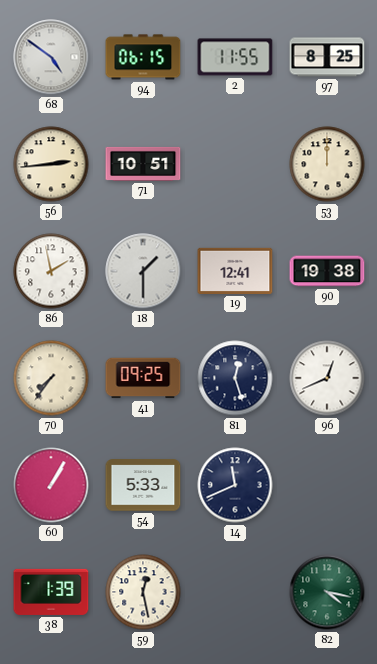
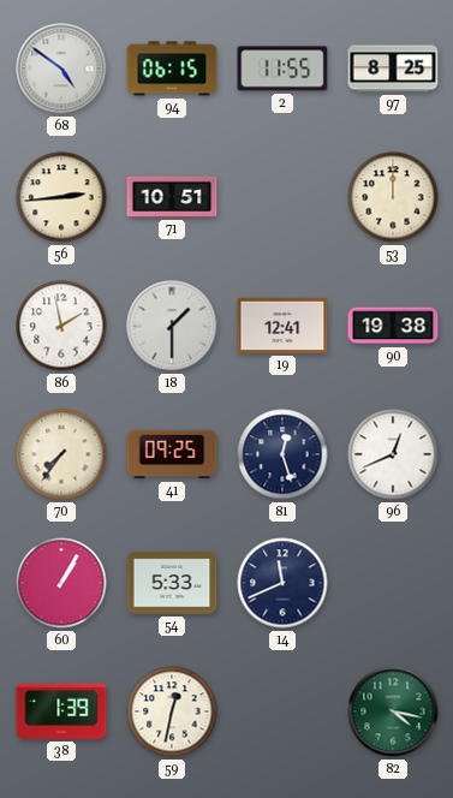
59: 12:28 -> 12:32
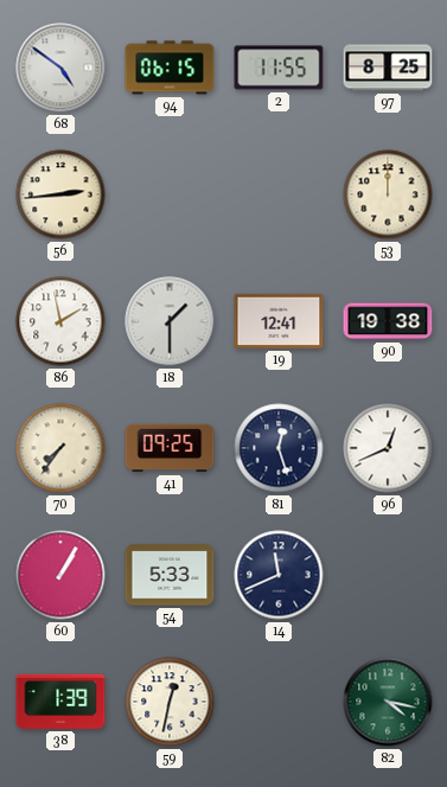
71: 10:51 -> none
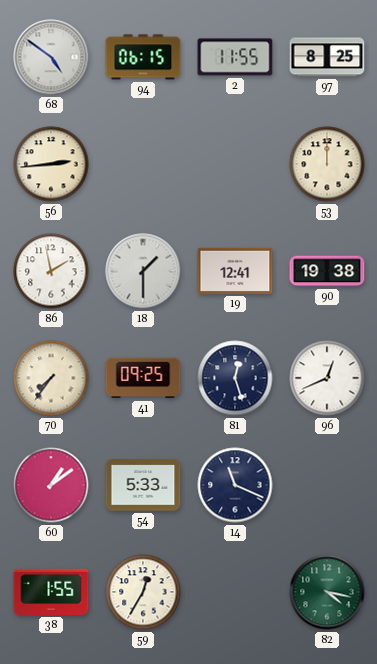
60: 1:05 -> 1:09
14: 11:41 -> 11:19
38: 1:39 -> 1:55
59: 12:32 -> 12:35
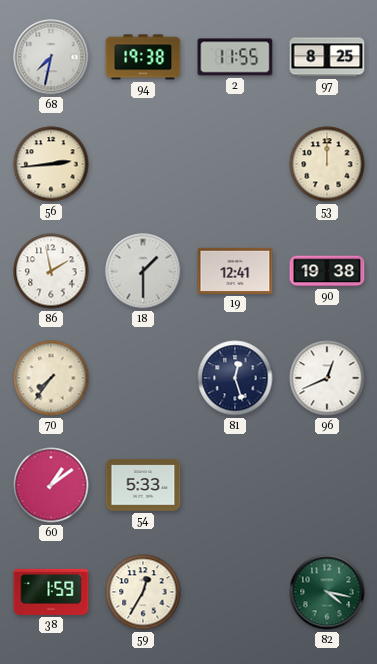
68: 4:51 -> 7:32
94: 06:15 -> 19:38
41: 09:25 -> none
14: 11:19 -> none
38: 1:55 -> 1:59
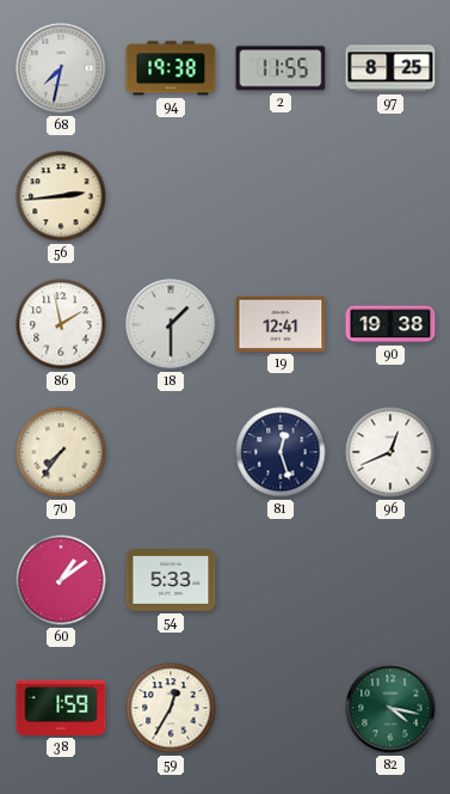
53: 12:00 -> none
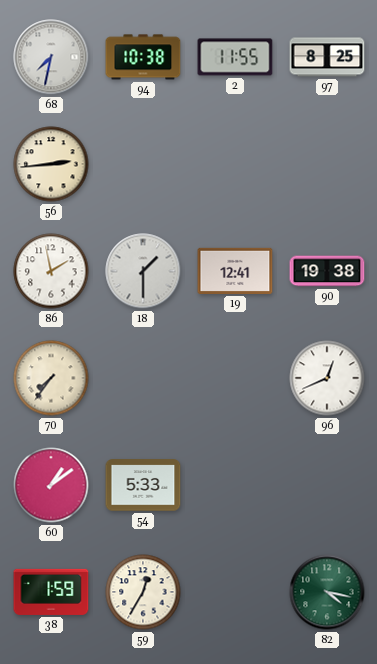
94: 19:38 -> 10:38
81: 12:27 -> none
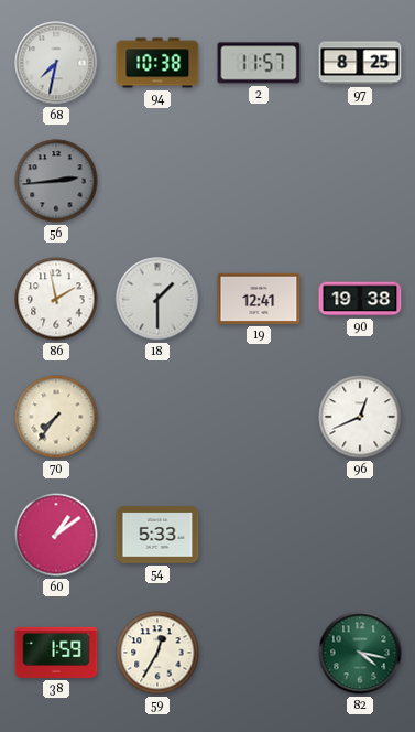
2: 11:55 -> 11:57
56 dial: cream -> grey
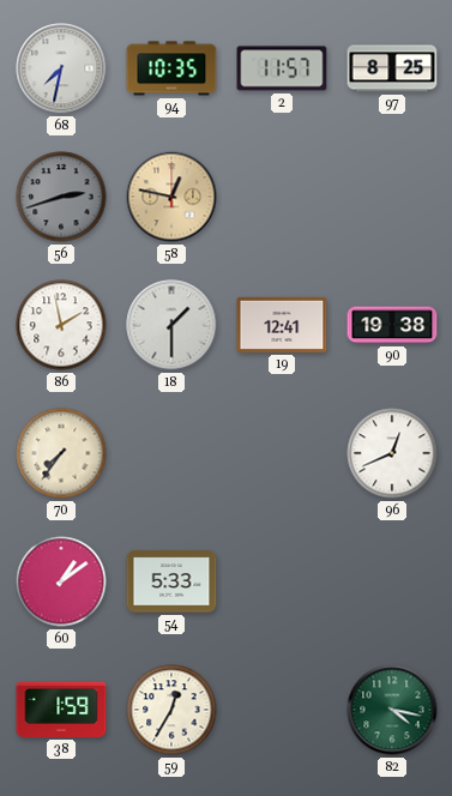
94: 10:38 -> 10:35
56: 2:44 -> 2:42
58: none -> 12:47
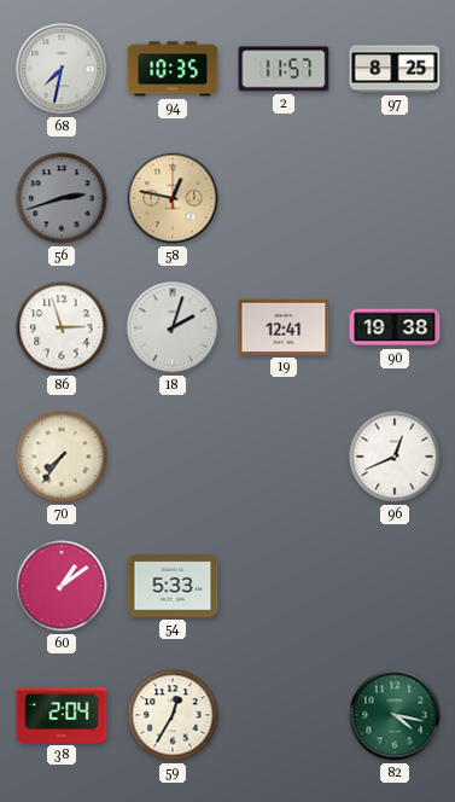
86: 1:58 -> 2:57
18: 1:30 -> 2:03
38: 1:59 -> 2:04
